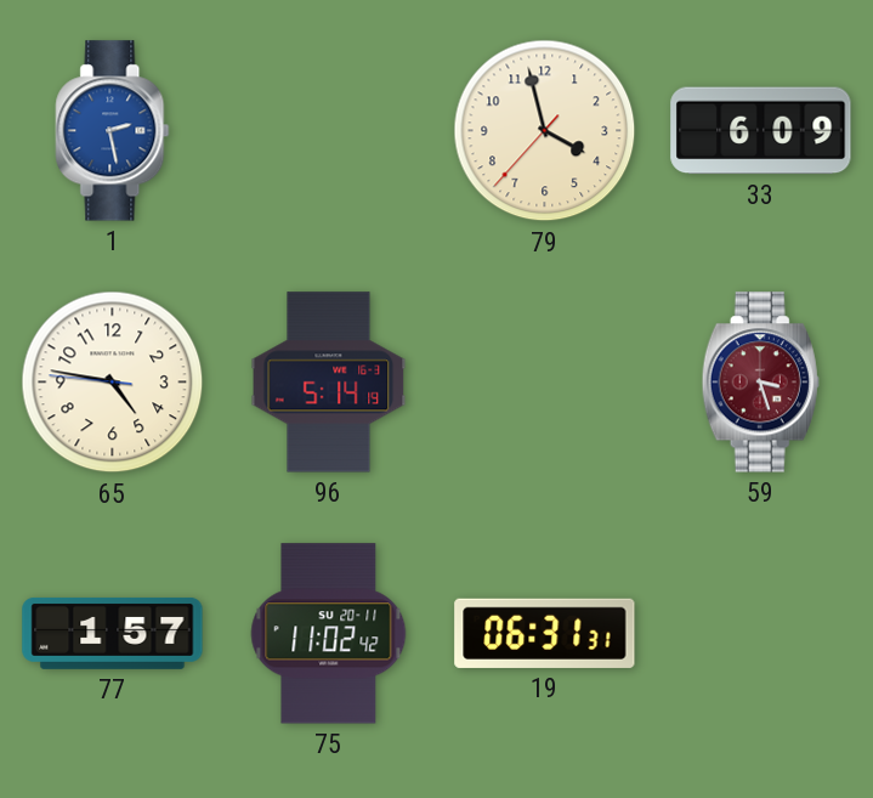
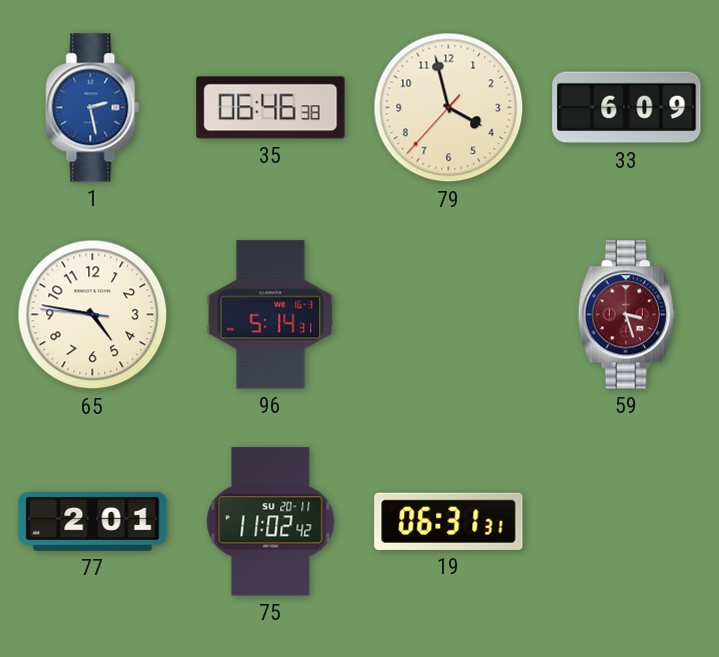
35: none -> 06:46
96: 5:14:19 -> 5:14:31
77: 1:57 -> 2:01
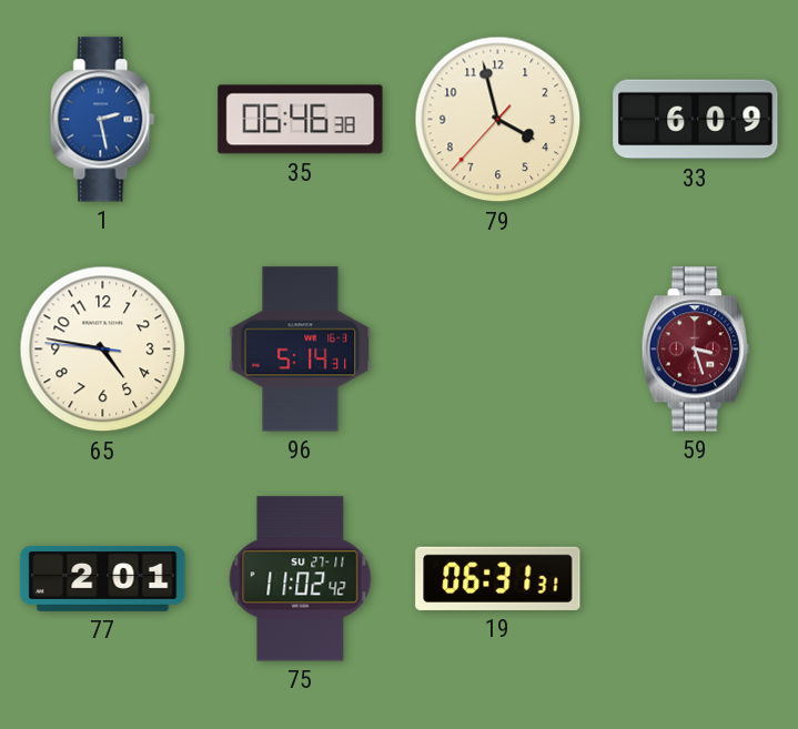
75 date: SU 20-11 -> SU 27-11
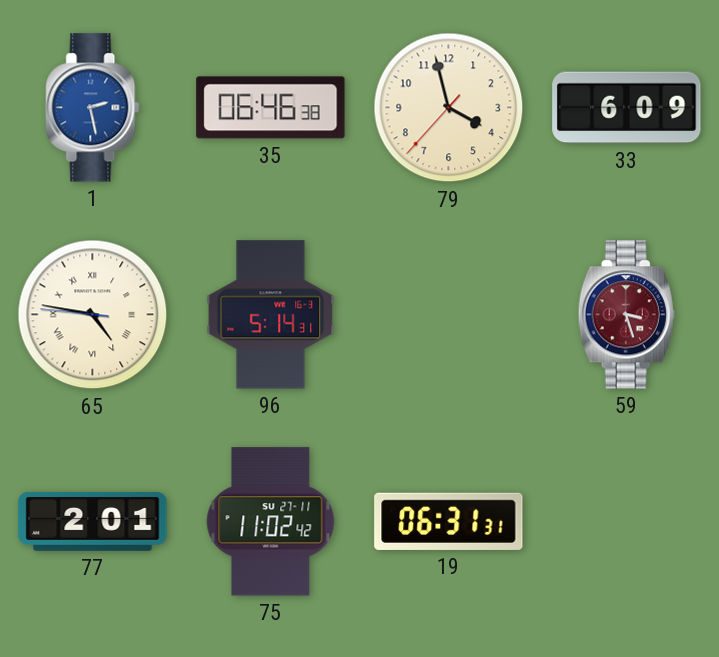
65 numerals: Arabic -> Roman
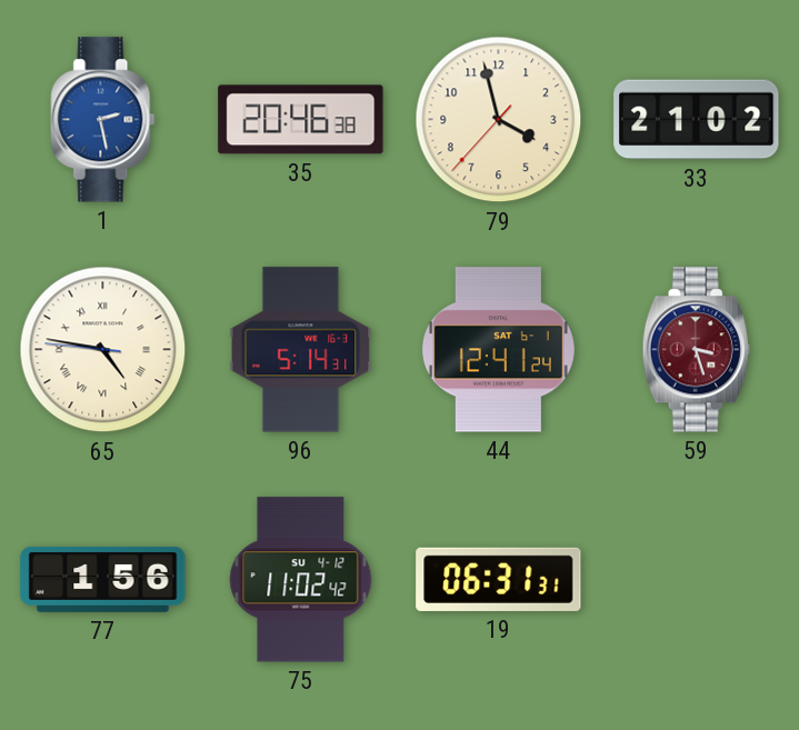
35: 06:46 -> 20:46
33: 6:09 -> 21:02
44: none -> 12:41
77: 2:01 -> 1:56
75 date: SU 27-11 -> SU 4-12
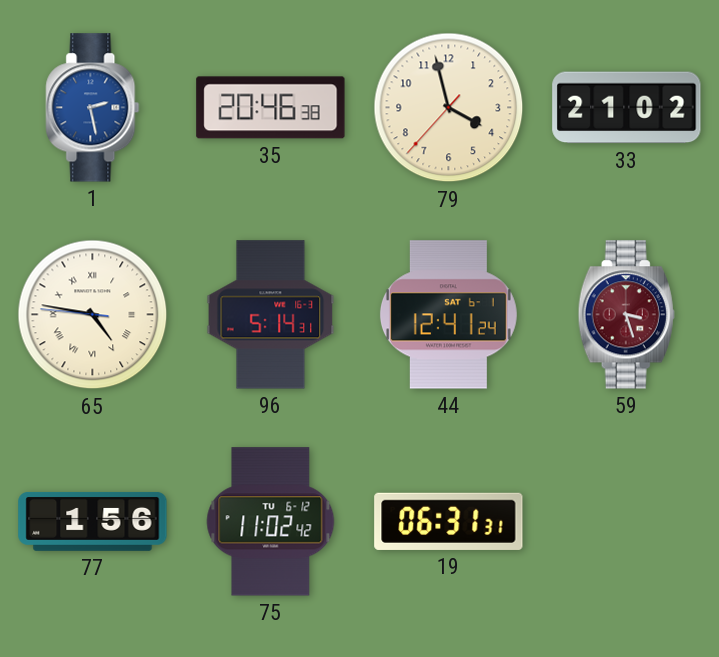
75 date: SU 4-12 -> TU 6-12
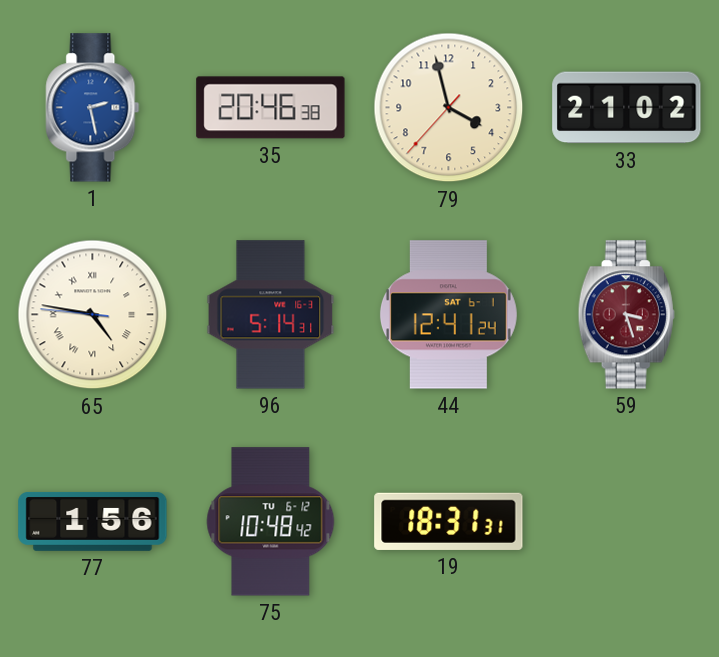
75: 11:02 -> 10:48
19: 06:31 -> 18:31
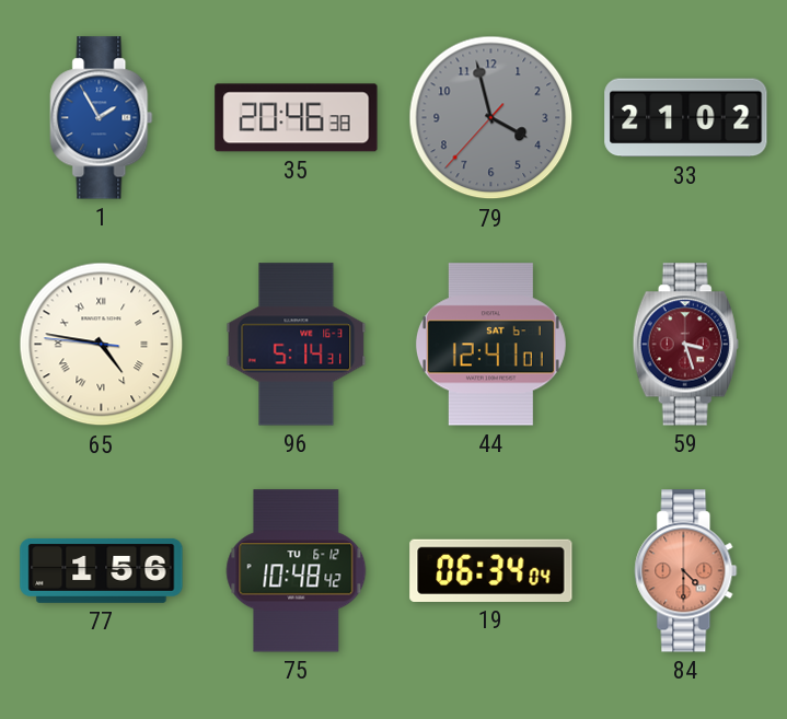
1: 2:28 -> 1:55
79 dial: cream -> grey
44: 12:41:24 -> 12:41:01
19: 18:31 -> 06:34
84: none -> 4:30
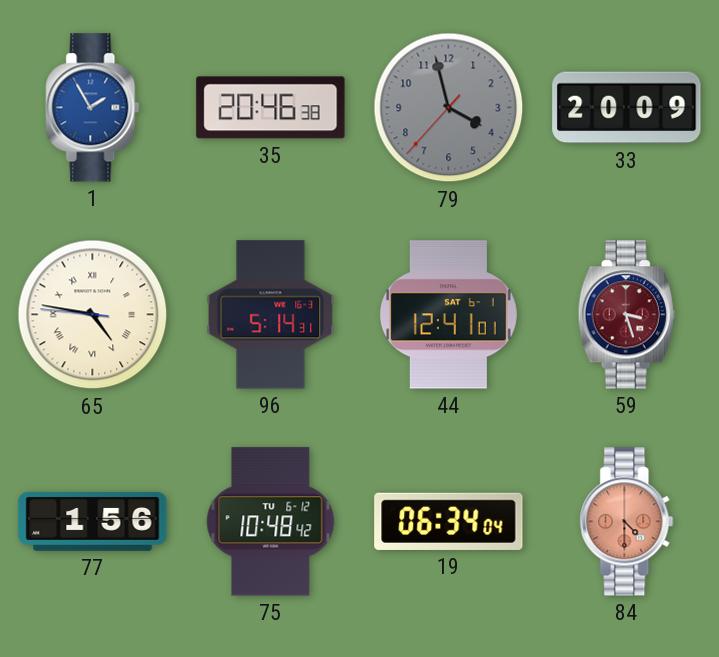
33: 21:02 -> 20:09
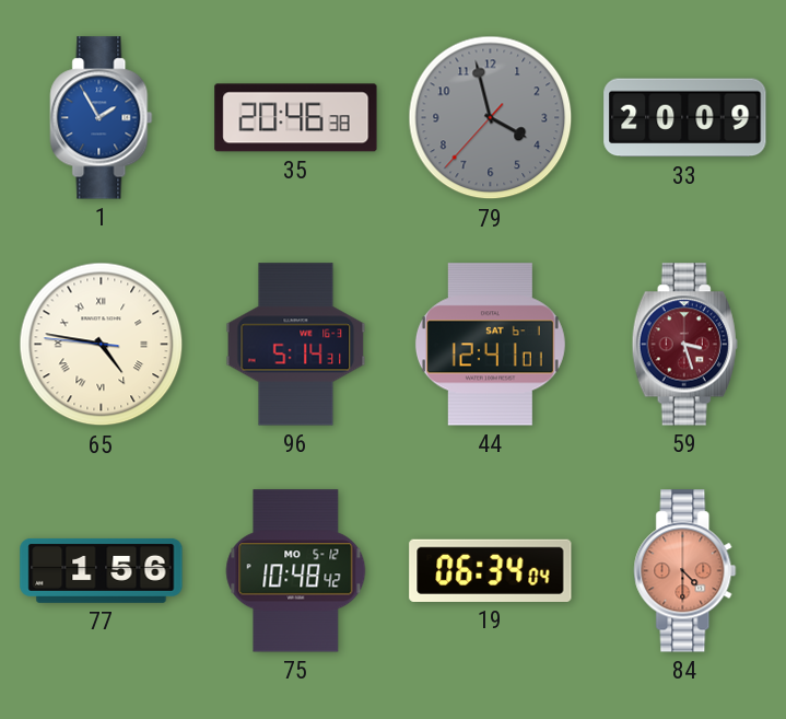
75 date: TU 6-12 -> MO 5-12
